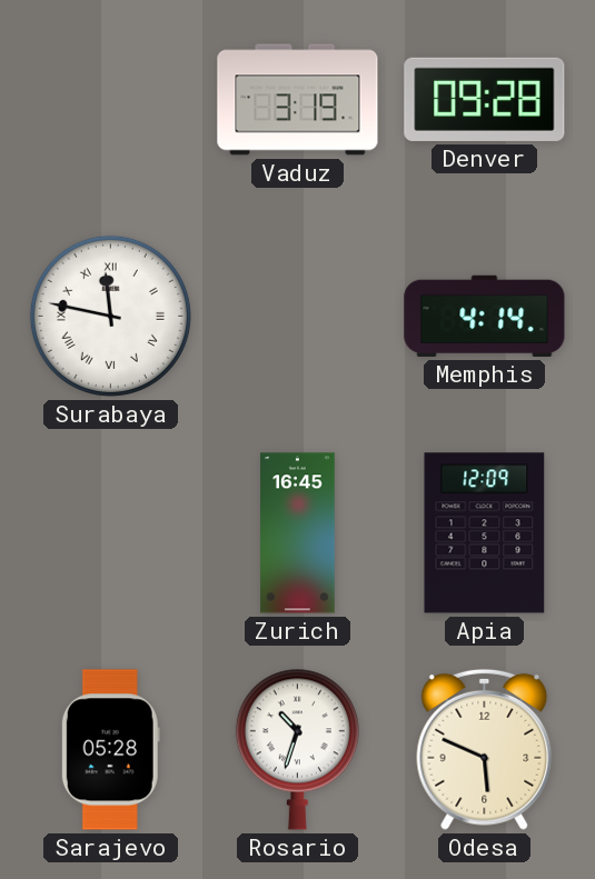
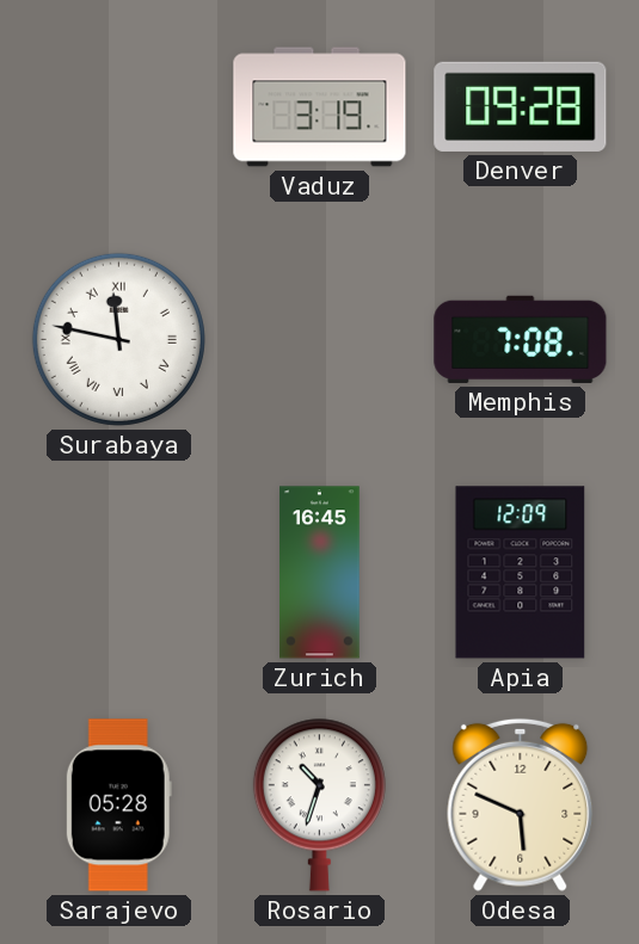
Memphis: 4:14 -> 7:08
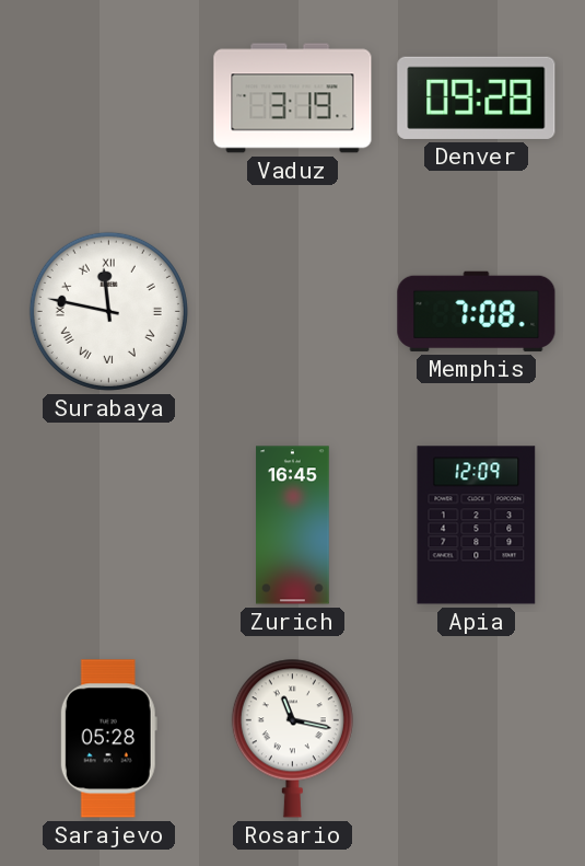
Rosario: 10:33 -> 11:17
Odesa: 5:49 -> none
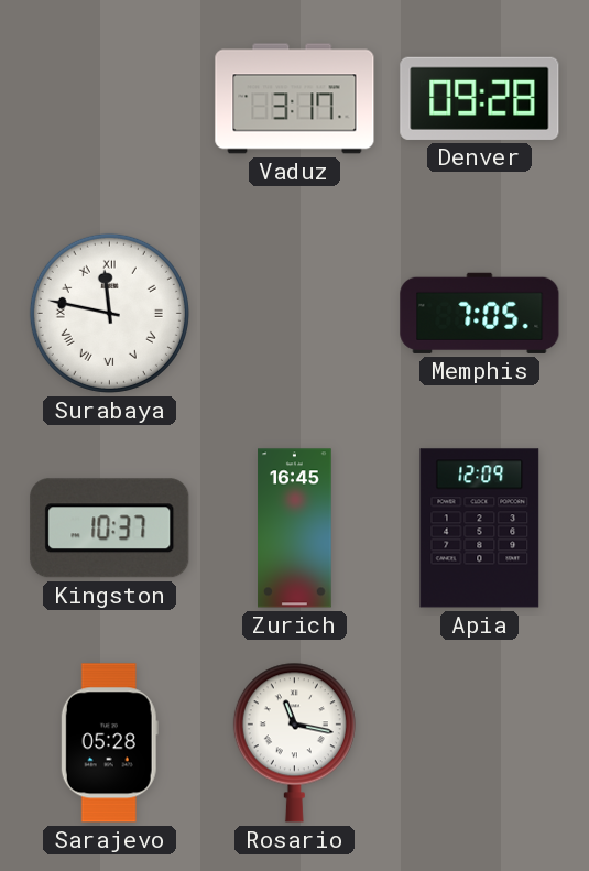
Vaduz: 3:19 -> 3:17
Memphis: 7:08 -> 7:05
Kingston: none -> 10:37
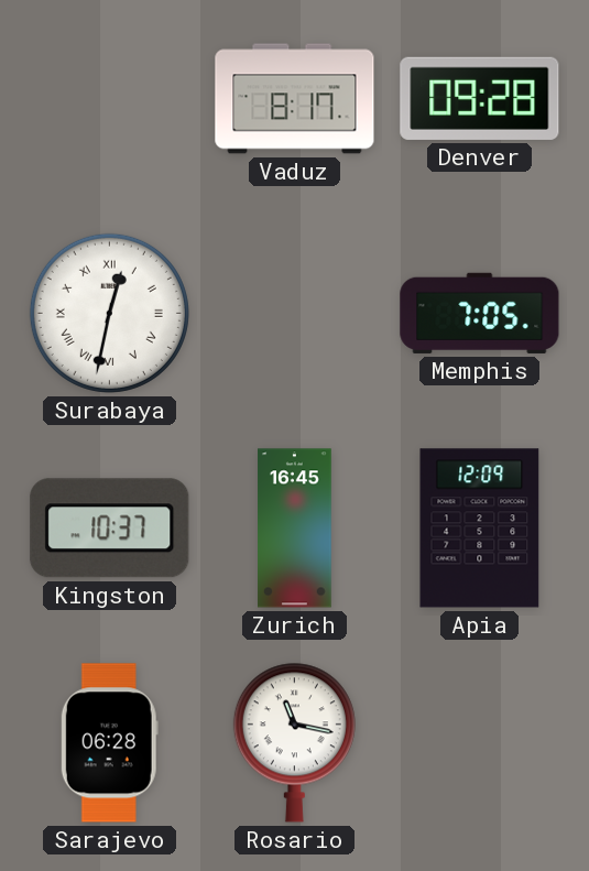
Vaduz: 3:17 -> 8:17
Surabaya: 11:47 -> 12:32
Sarajevo: 05:28 -> 06:28
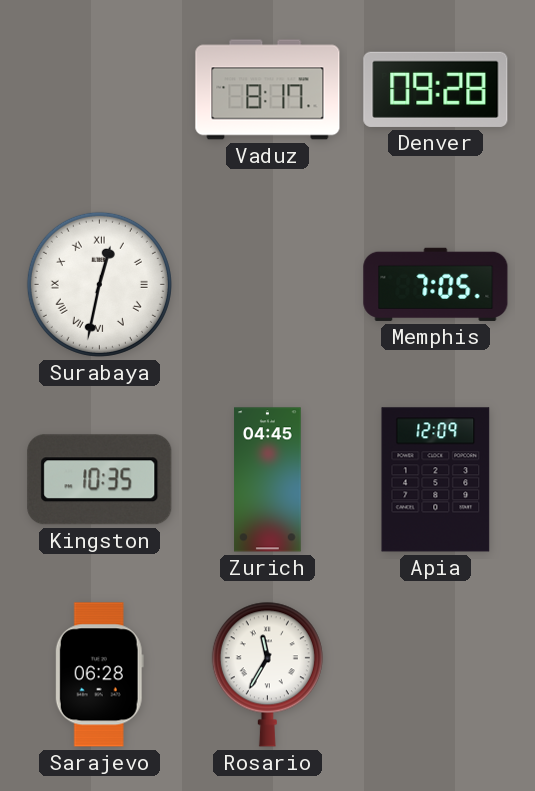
Kingston: 10:37 -> 10:35
Zurich: 16:45 -> 04:45
Rosario: 11:17 -> 11:35
